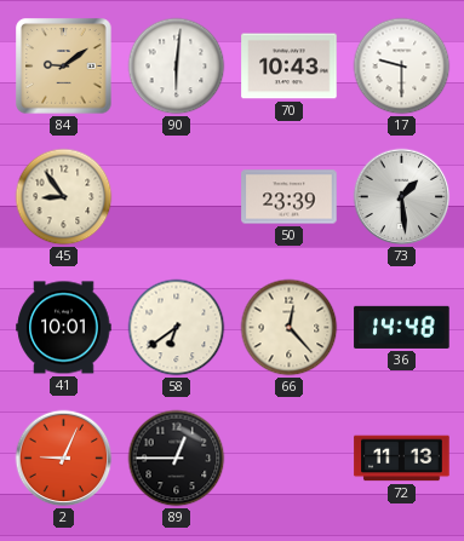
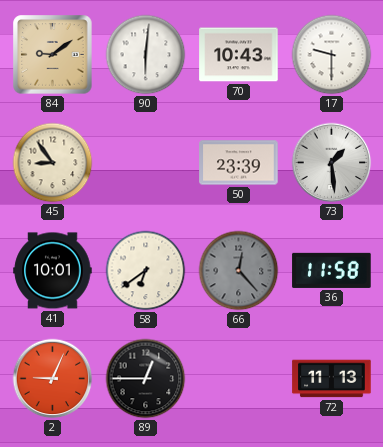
66 dial: cream -> grey
36: 14:48 -> 11:58
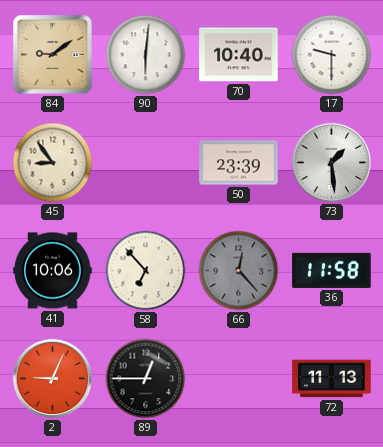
70: 10:43 -> 10:40
41: 10:01 -> 10:06
58: 6:39 -> 6:53
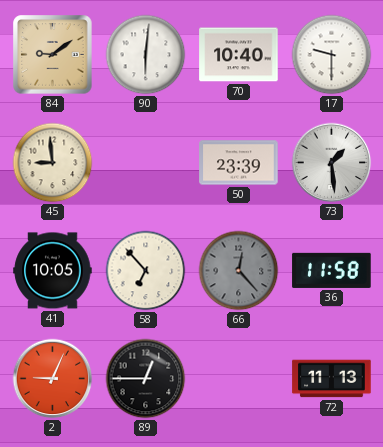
45: 8:54 -> 8:59
41: 10:06 -> 10:05
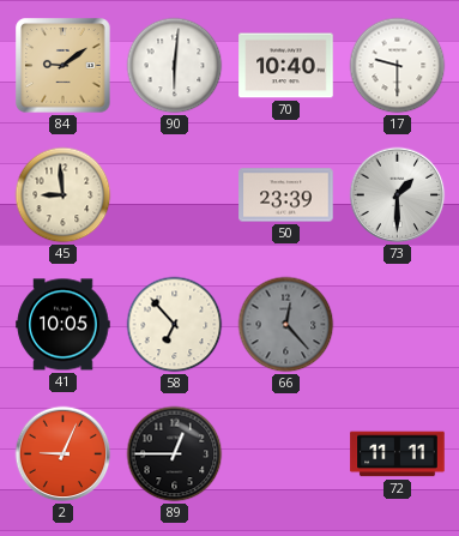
73: 1:29 -> 1:30
36: 11:58 -> none
72: 11:13 -> 11:11
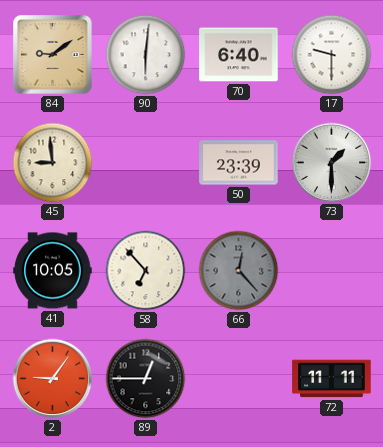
70: 10:40 -> 6:40
2: 9:04 -> 9:06
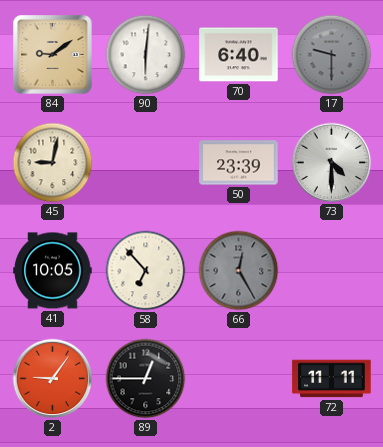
17 dial: white -> grey
45: 8:59 -> 9:02
73: 1:30 -> 4:30
66: 12:23 -> 12:25
